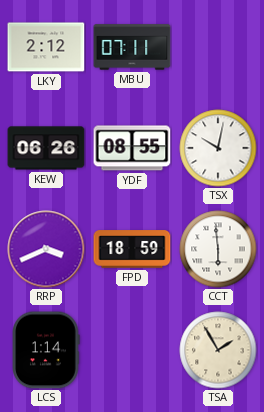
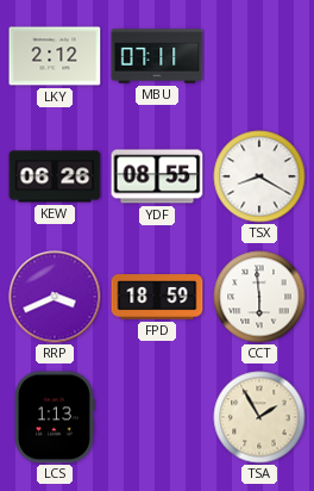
TSX: 10:02 -> 8:20
LCS: 1:14 -> 1:13
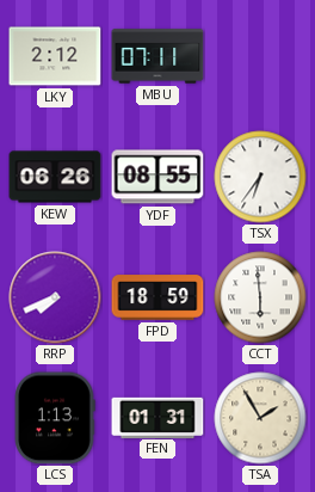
TSX: 8:20 -> 6:36
RRP: 3:41 -> 7:41
FEN: none -> 01:31
